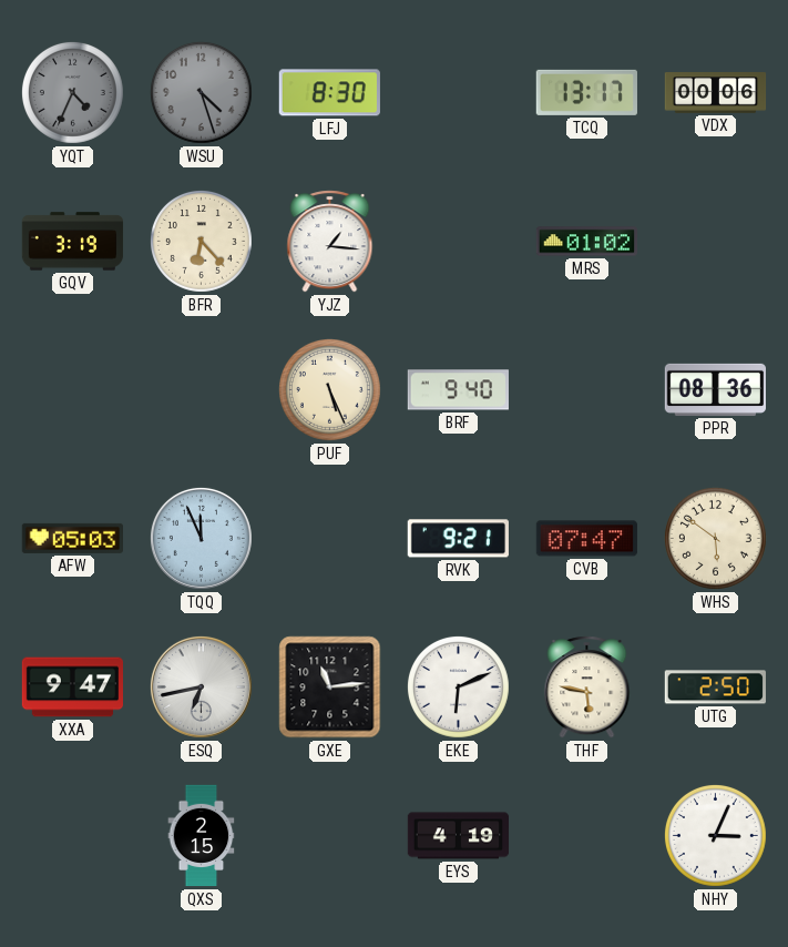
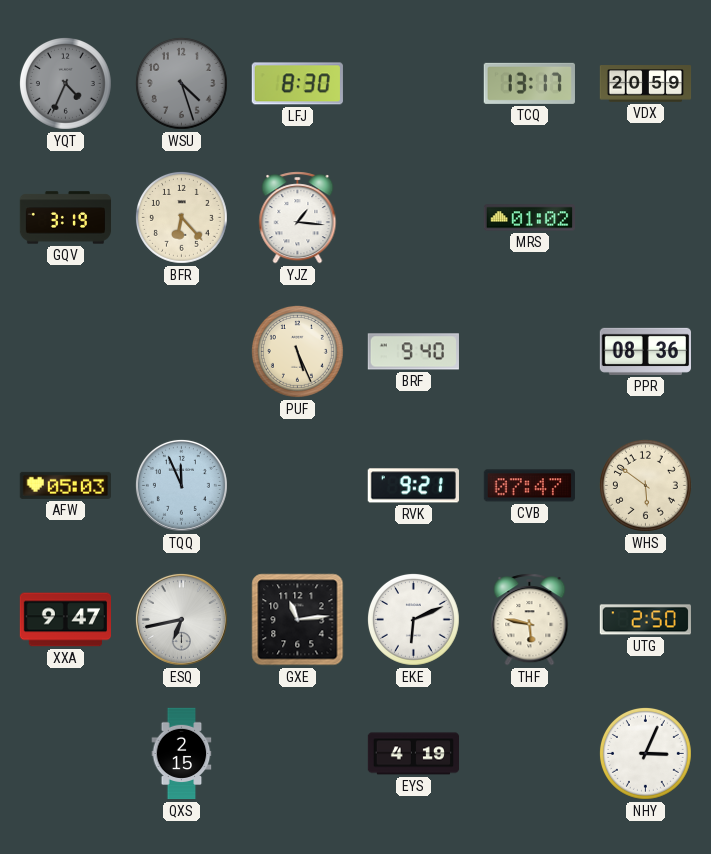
VDX: 00:06 -> 20:59
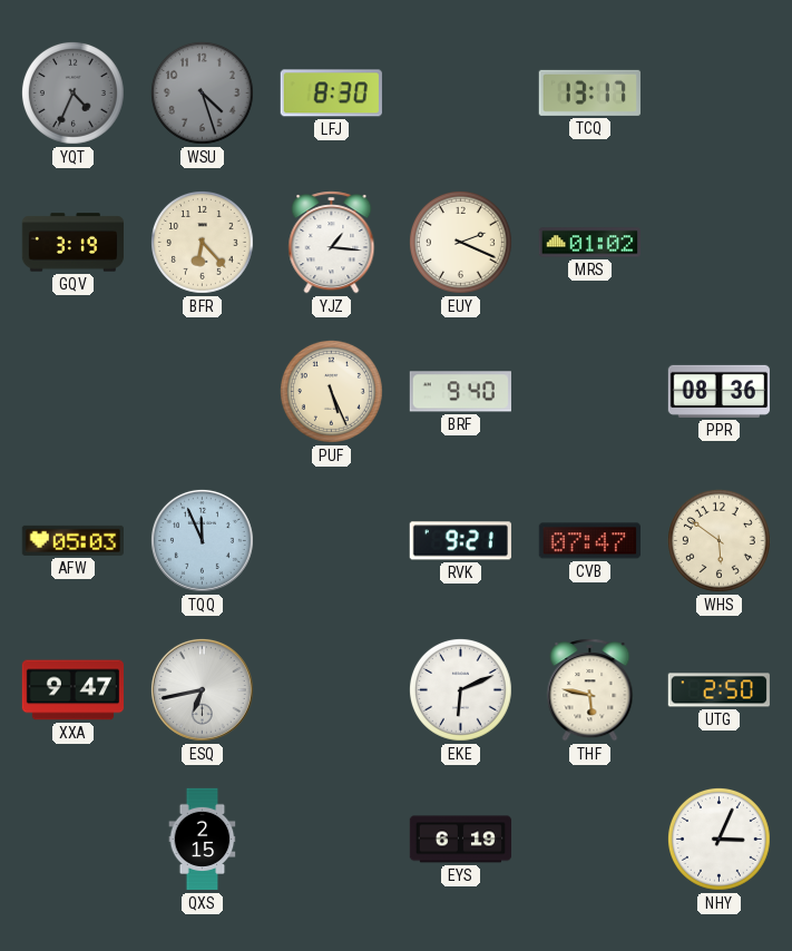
VDX: 20:59 -> none
EUY: none -> 2:19
GXE: 11:14 -> none
EYS: 4:19 -> 6:19
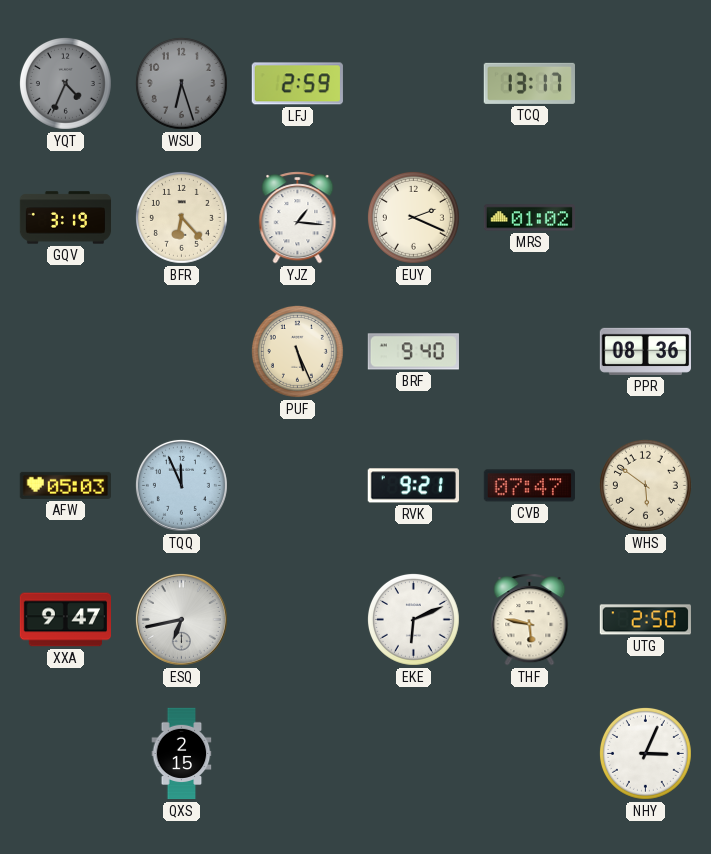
WSU: 4:27 -> 6:27
LFJ: 8:30 -> 2:59
EYS: 6:19 -> none
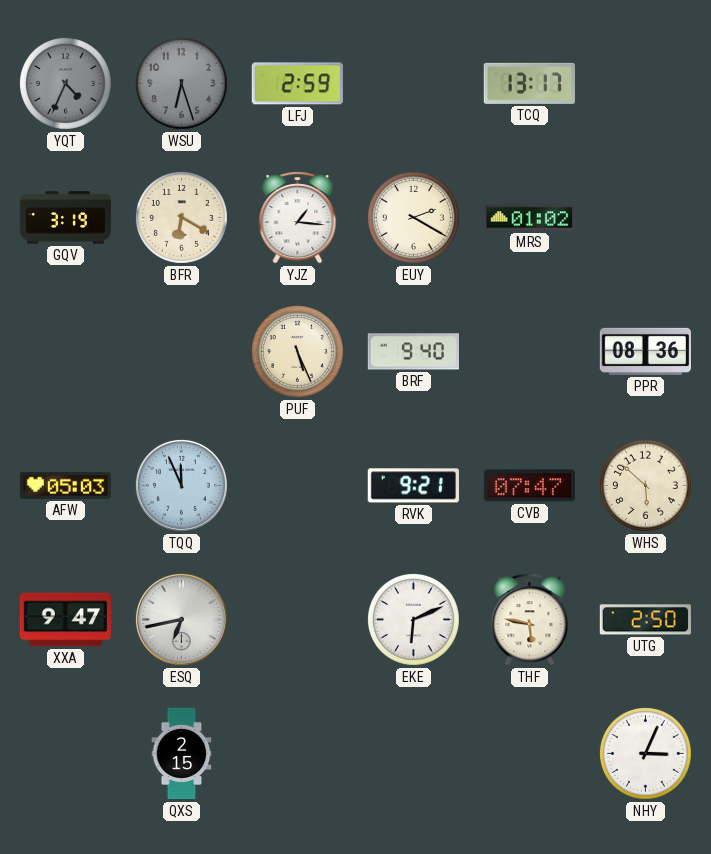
BFR: 6:23 -> 6:20
EUY: 2:19 -> 2:20
WHS: 5:51 -> 5:52
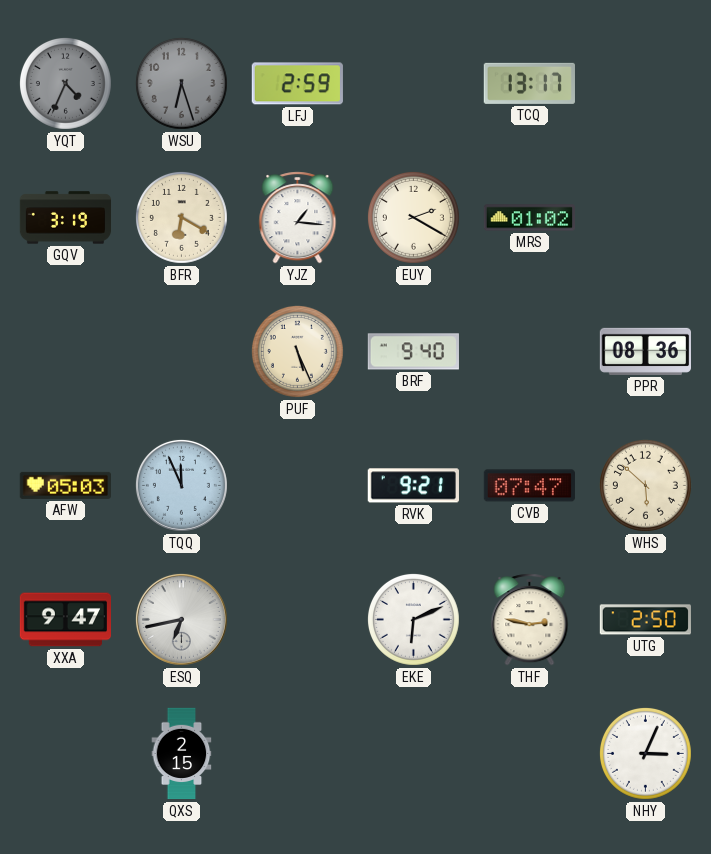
THF: 5:47 -> 2:47
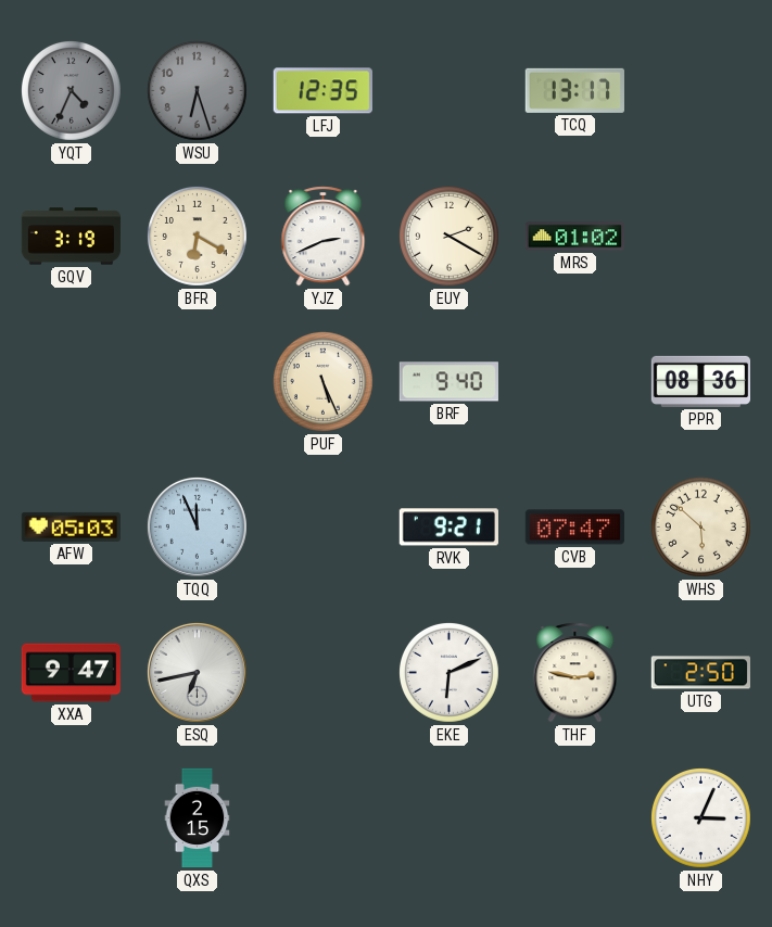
LFJ: 2:59 -> 12:35
YJZ: 1:16 -> 2:41
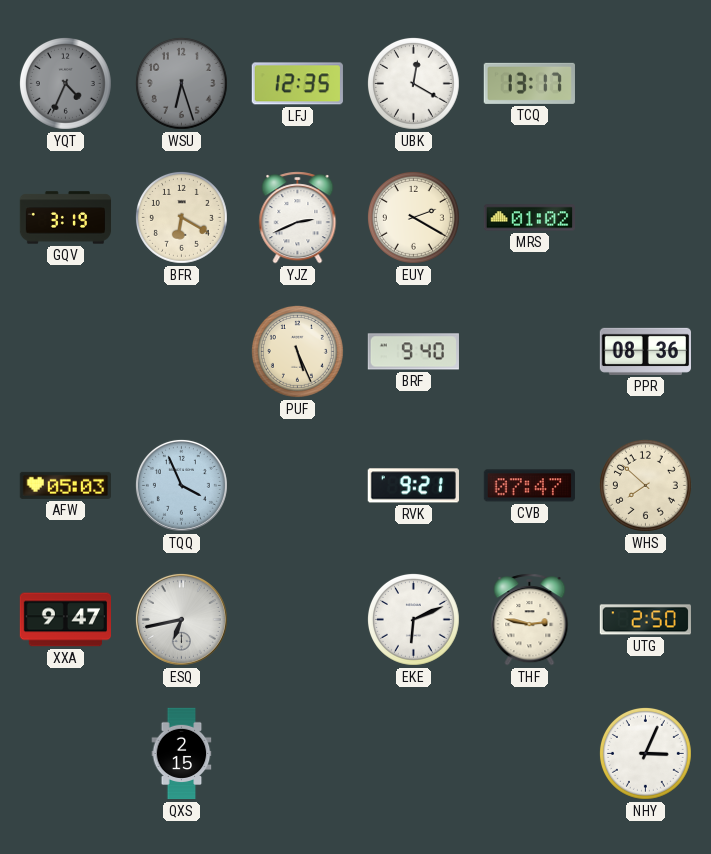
UBK: none -> 12:20
TQQ: 11:56 -> 3:56
WHS: 5:52 -> 7:52
